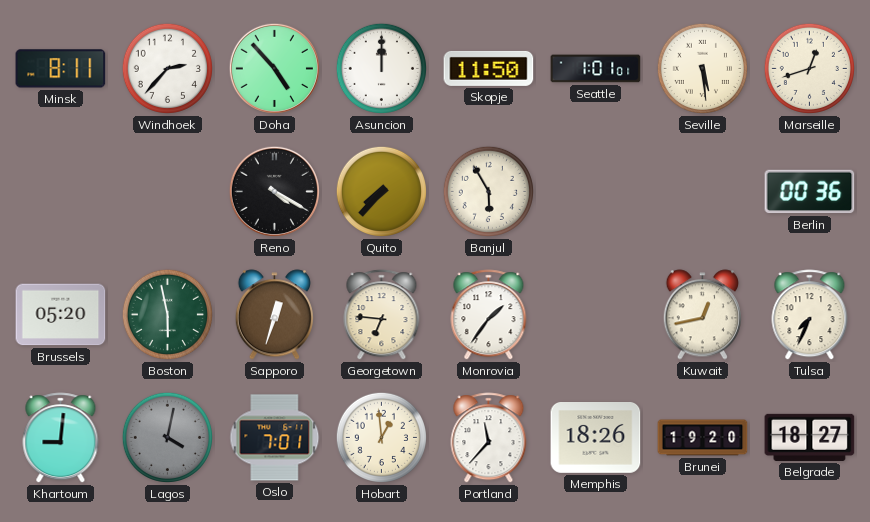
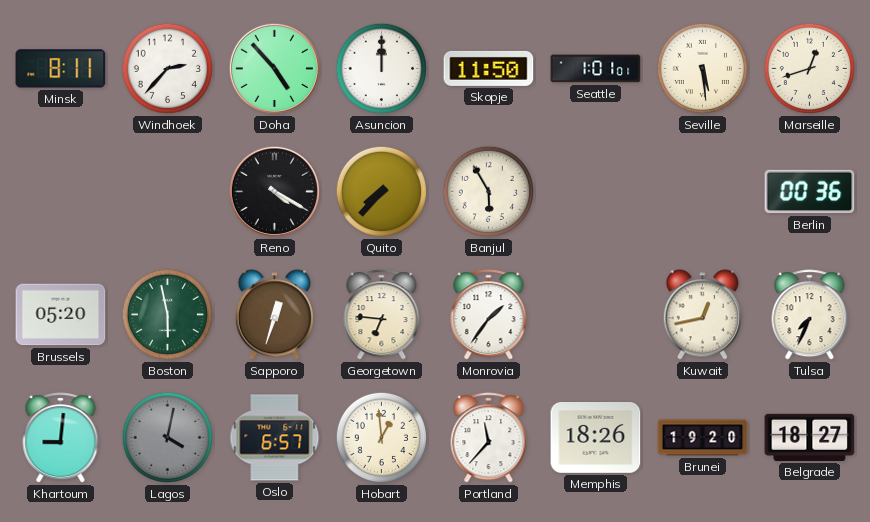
Oslo: 7:01 -> 6:57
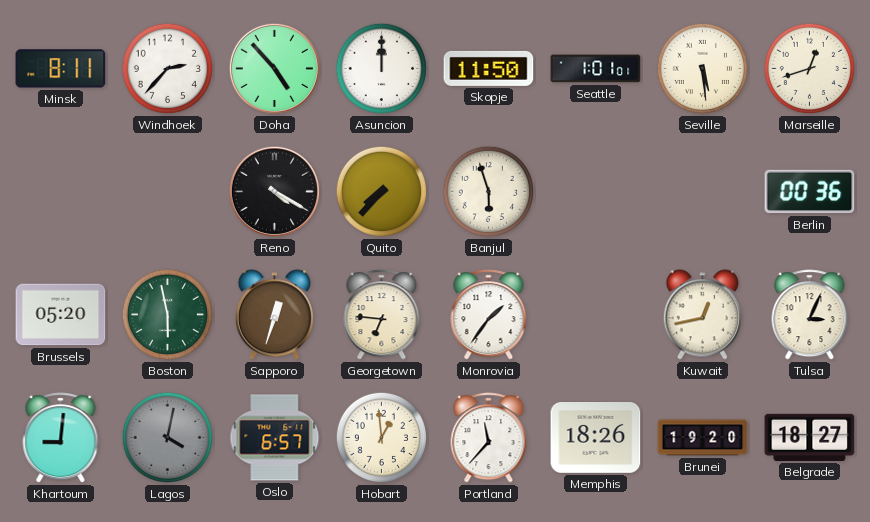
Banjul: 5:55 -> 5:57
Tulsa: 7:34 -> 3:04
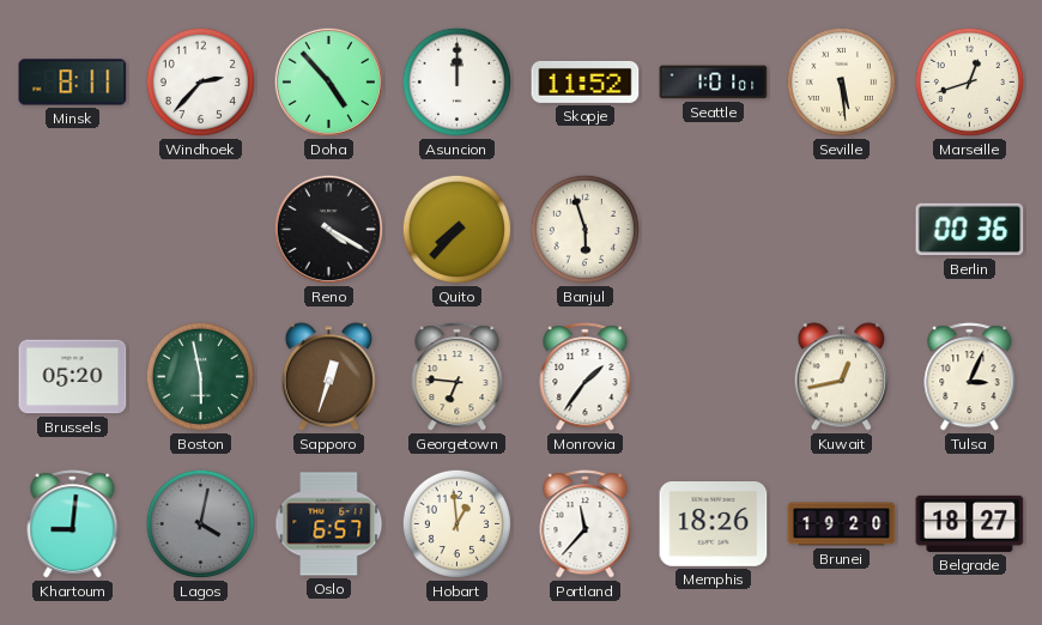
Skopje: 11:50 -> 11:52
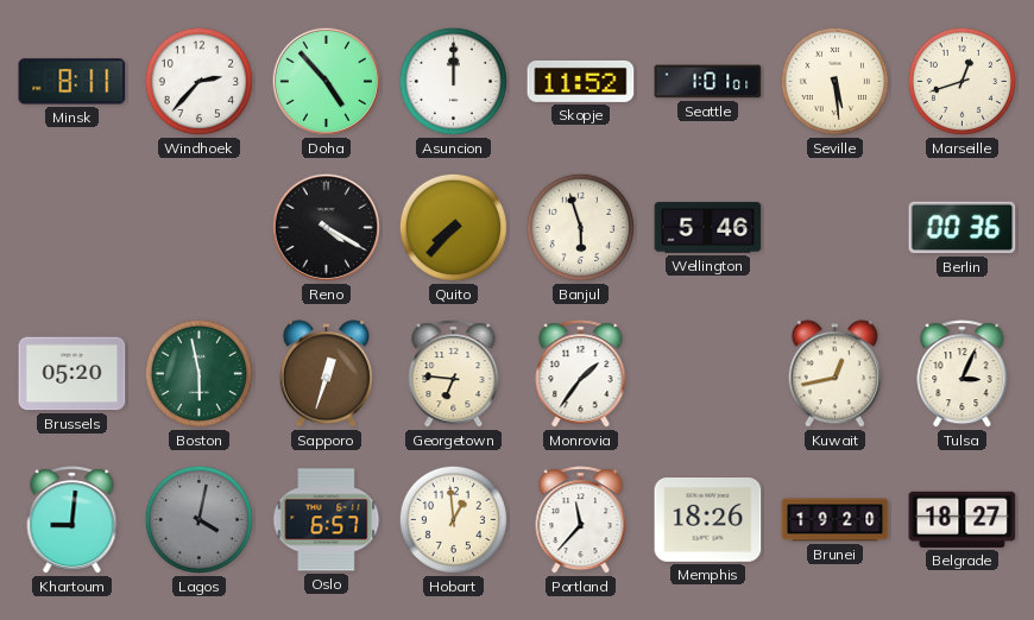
Wellington: none -> 5:46
